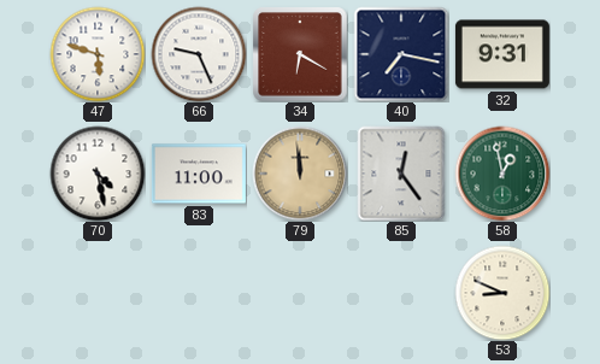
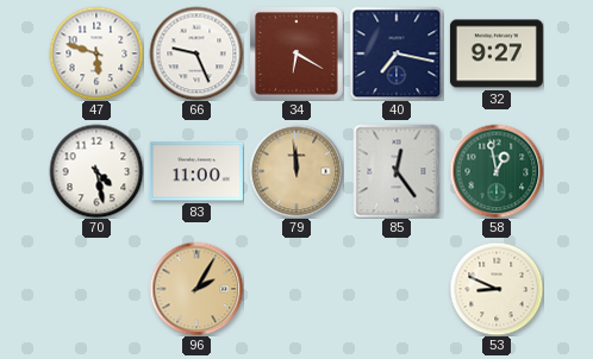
32: 9:31 -> 9:27
96: none -> 2:05
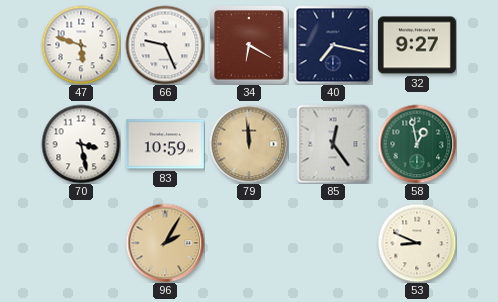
70: 4:28 -> 3:28
83: 11:00 -> 10:59
